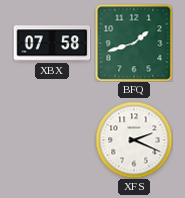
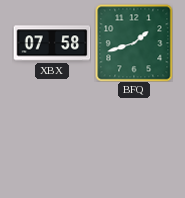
XFS: 2:19 -> none
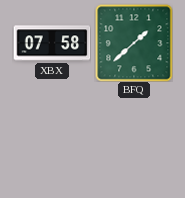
BFQ: 1:42 -> 1:38
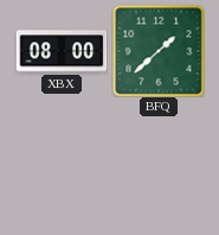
XBX: 07:58 -> 08:00
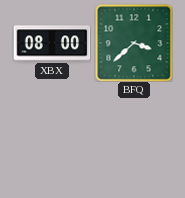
BFQ: 1:38 -> 3:38
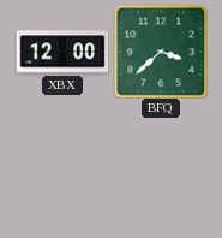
XBX: 08:00 -> 12:00
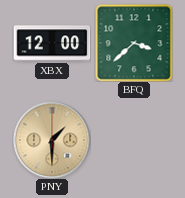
PNY: none -> 1:30
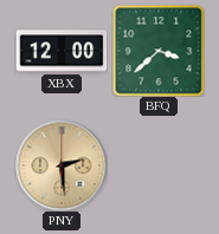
PNY: 1:30 -> 2:29
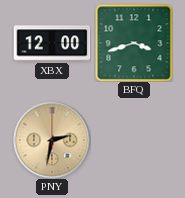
BFQ: 3:38 -> 3:42
PNY: 2:29 -> 2:32
